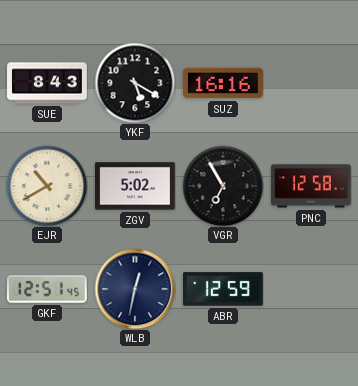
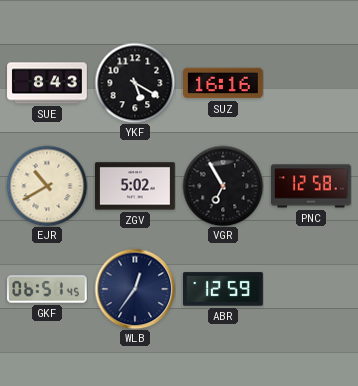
GKF: 12:51 -> 06:51
WLB: 12:32 -> 12:36
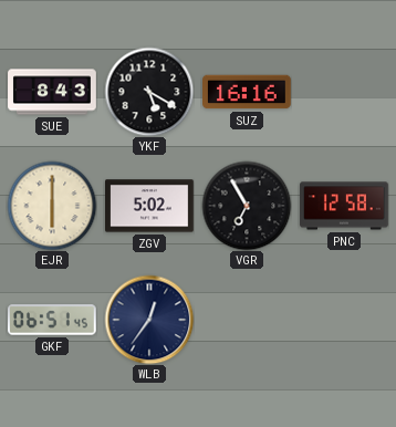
EJR: 10:40 -> 6:00
ABR: 12:59 -> none
